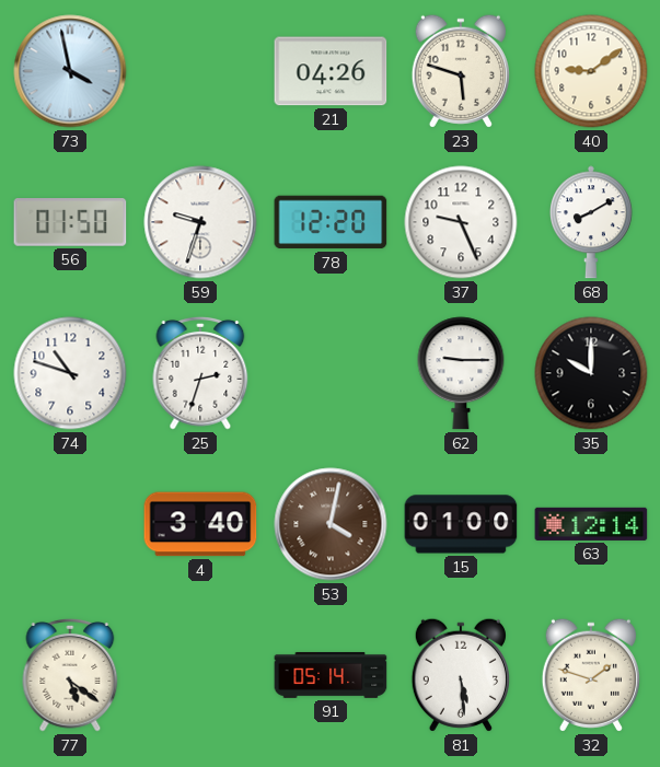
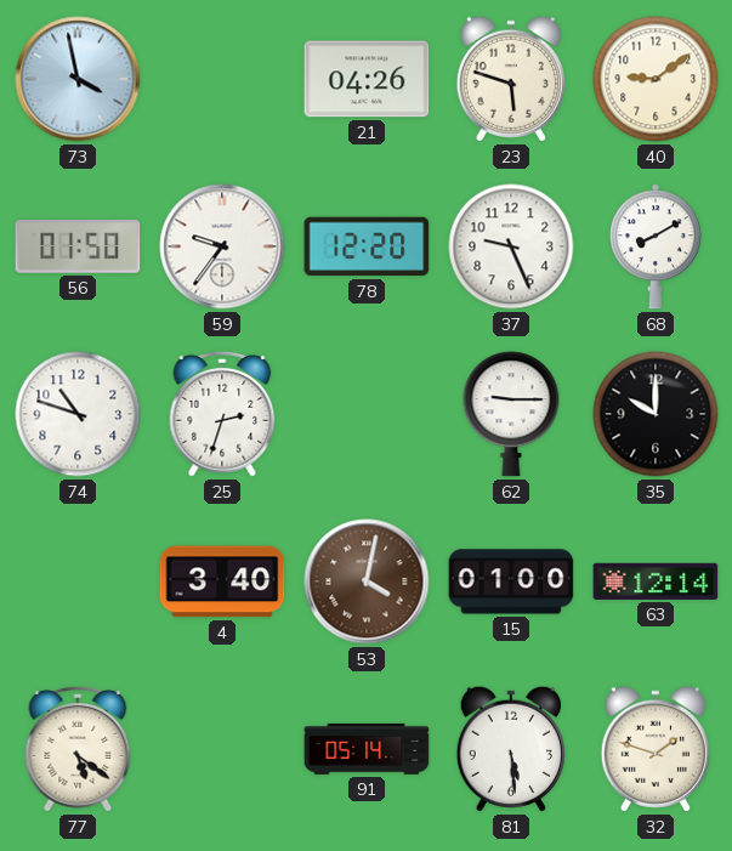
59: 9:33 -> 9:36
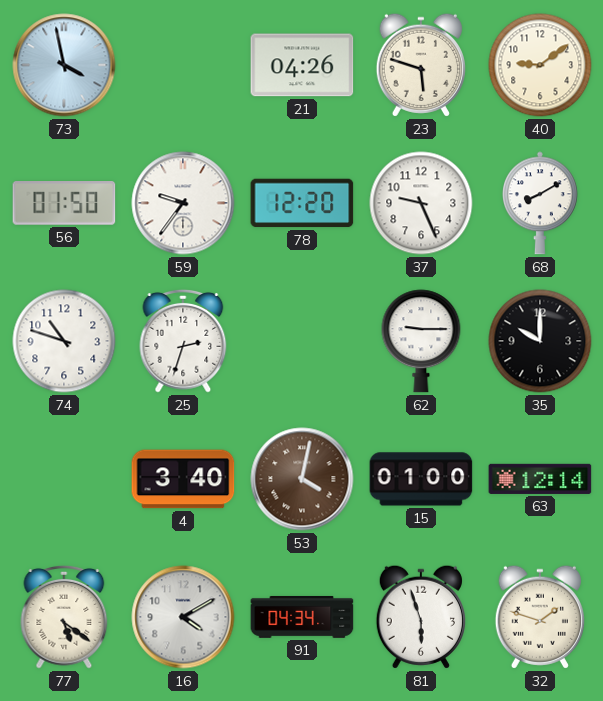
16: none -> 4:10
91: 05:14 -> 04:34
81: 5:29 -> 5:57
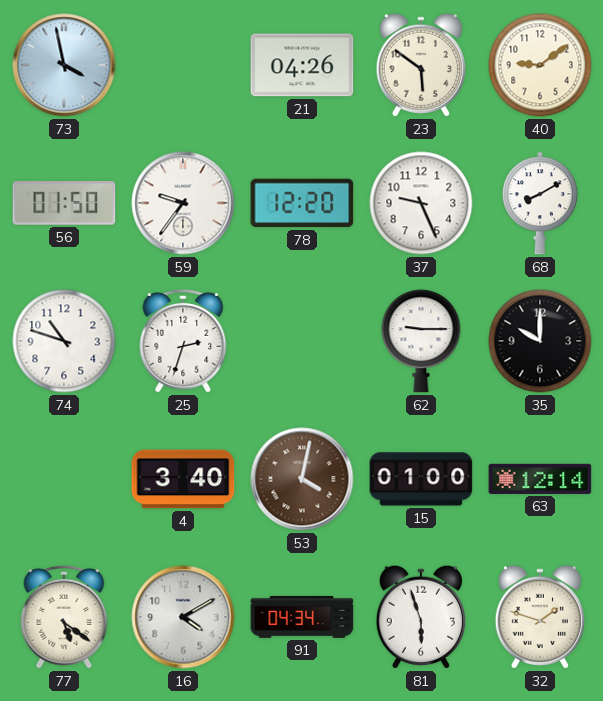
23: 5:48 -> 5:51
